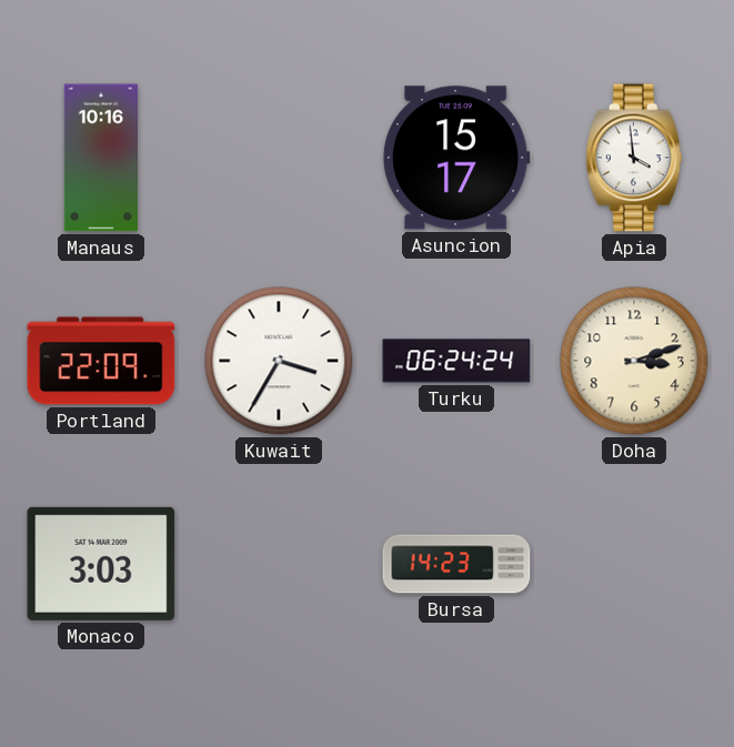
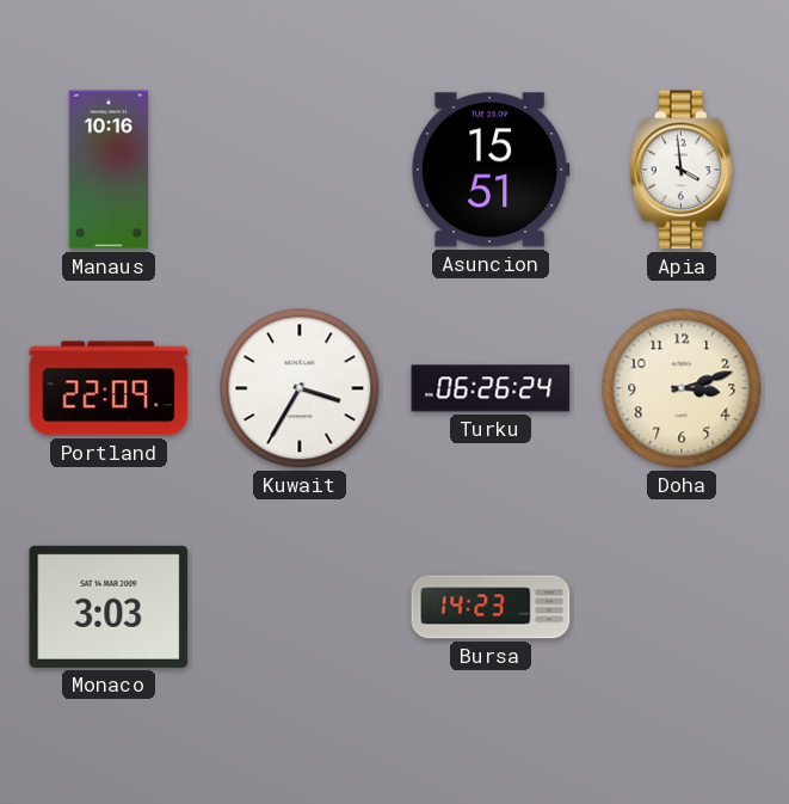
Asuncion: 15:17 -> 15:51
Turku: 06:24 -> 06:26
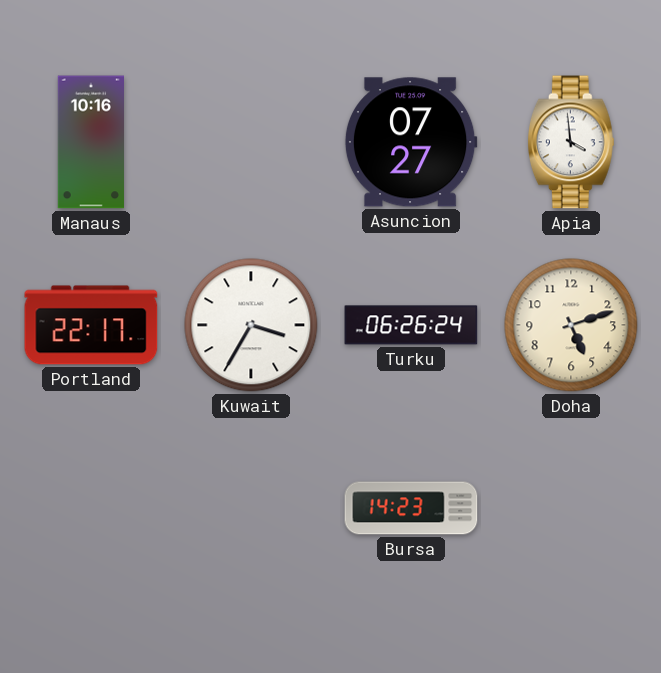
Asuncion: 15:51 -> 07:27
Portland: 22:09 -> 22:17
Doha: 3:12 -> 5:12
Monaco: 3:03 -> none
